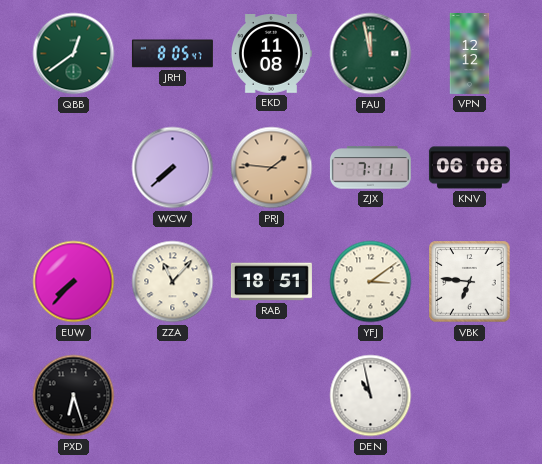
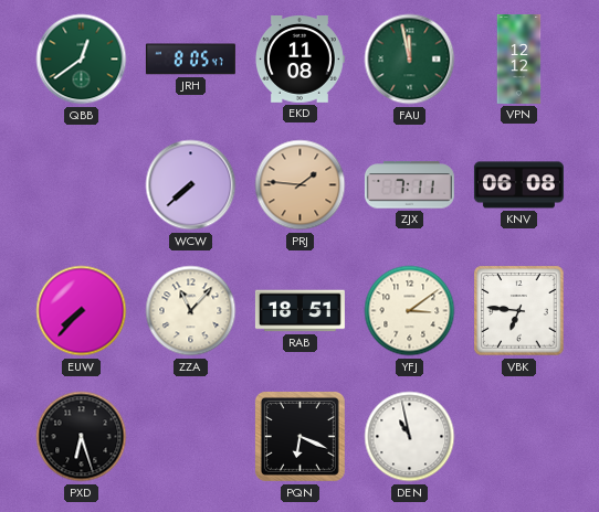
PQN: none -> 6:19
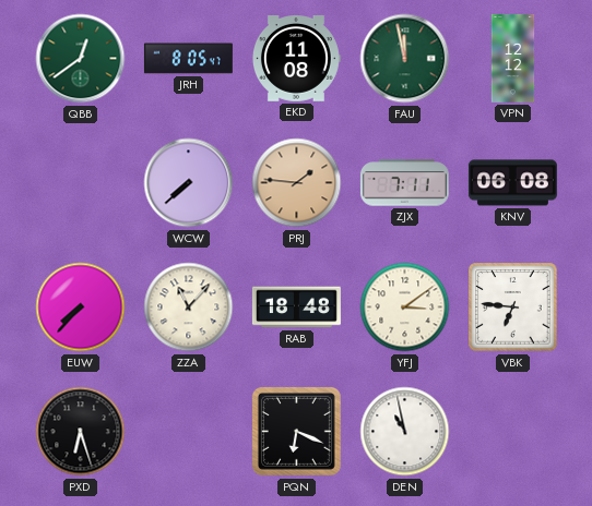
RAB: 18:51 -> 18:48
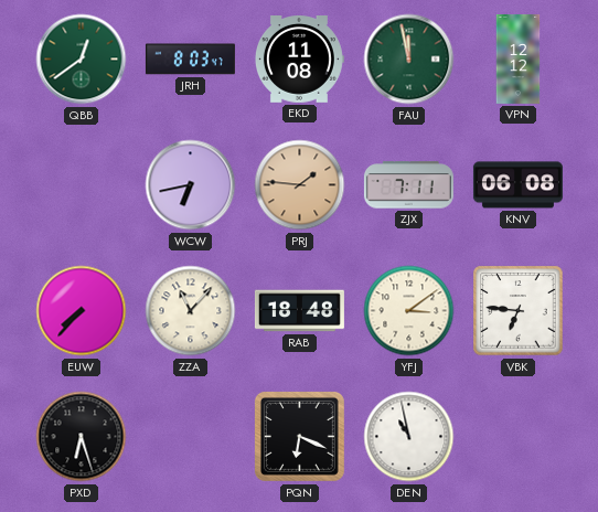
JRH: 8:05 -> 8:03
WCW: 7:38 -> 6:43
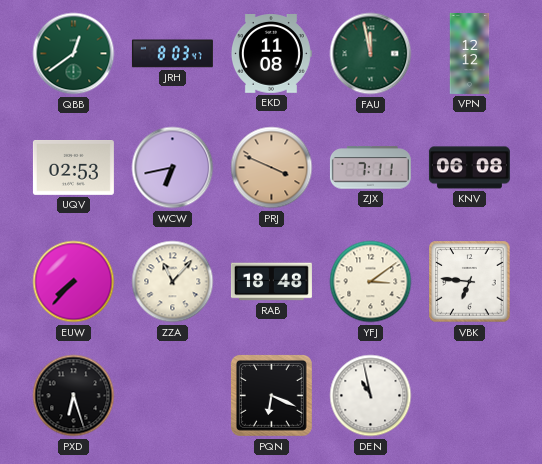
UQV: none -> 02:53
PRJ: 1:46 -> 3:49
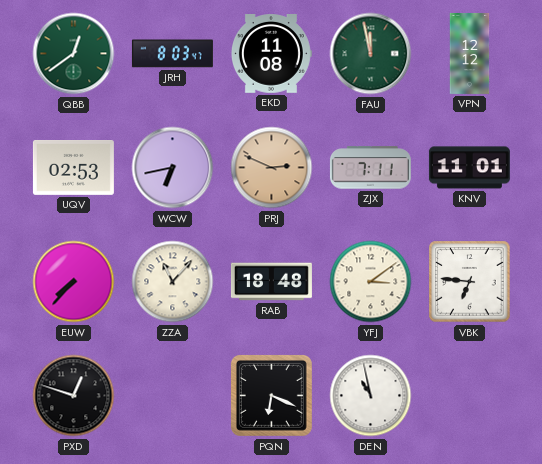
PRJ: 3:49 -> 2:49
KNV: 06:08 -> 11:01
PXD: 6:27 -> 12:48
